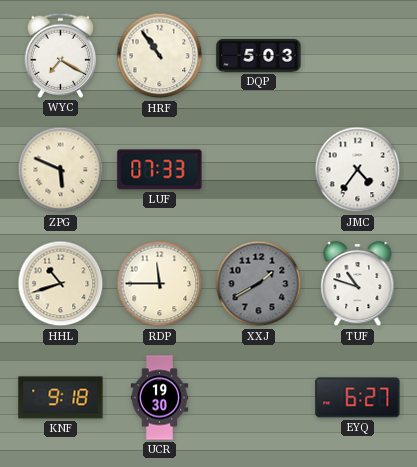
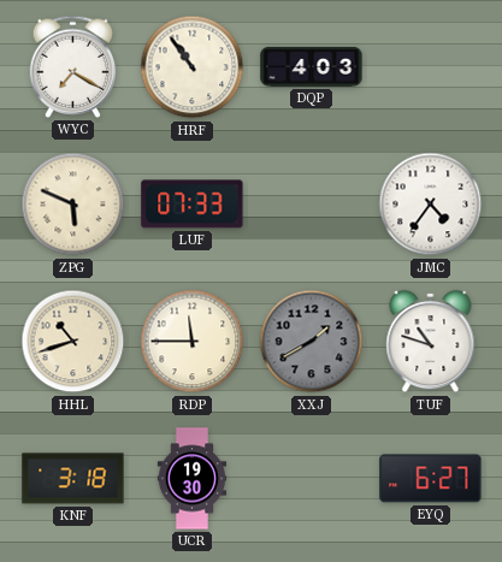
DQP: 5:03 -> 4:03
KNF: 9:18 -> 3:18
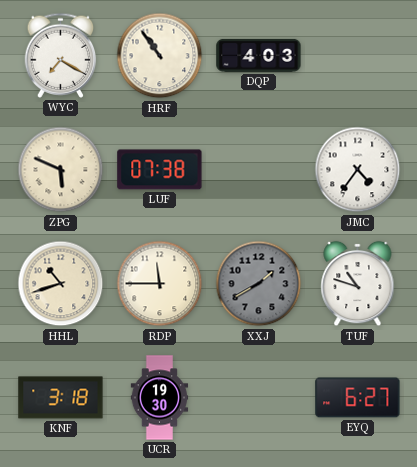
LUF: 07:33 -> 07:38
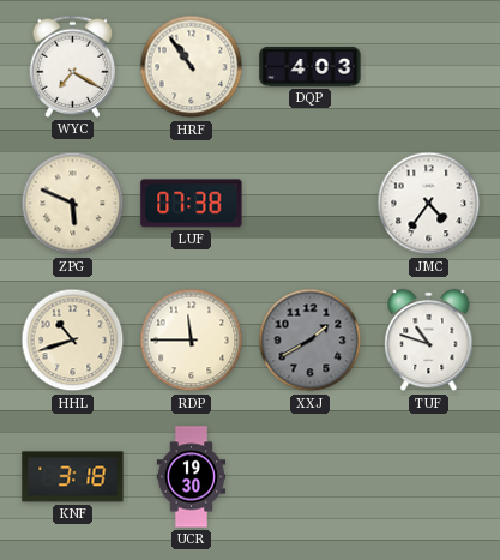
EYQ: 6:27 -> none
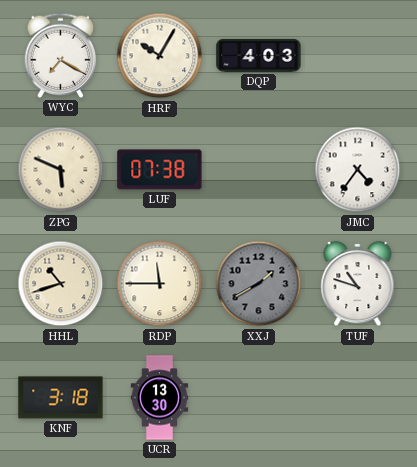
HRF: 10:54 -> 10:05
UCR: 19:30 -> 13:30
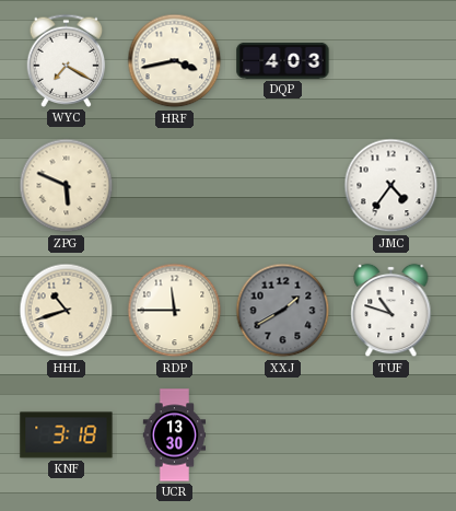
HRF: 10:05 -> 3:43
LUF: 07:38 -> none
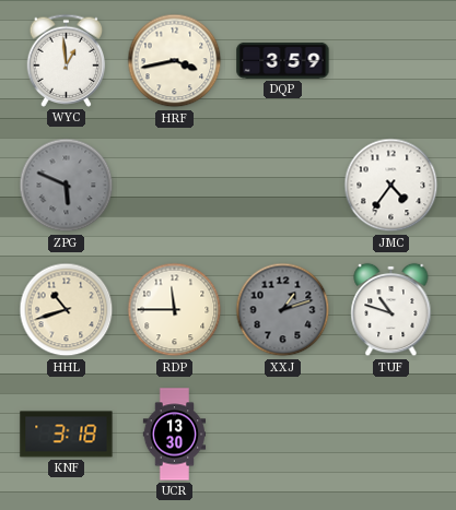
WYC: 7:20 -> 12:59
DQP: 4:03 -> 3:59
ZPG dial: cream -> grey
XXJ: 1:40 -> 1:12
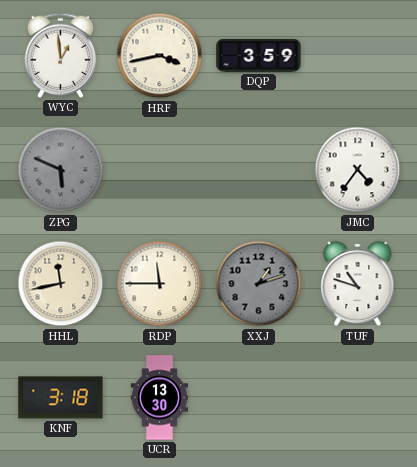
HHL: 10:42 -> 11:43
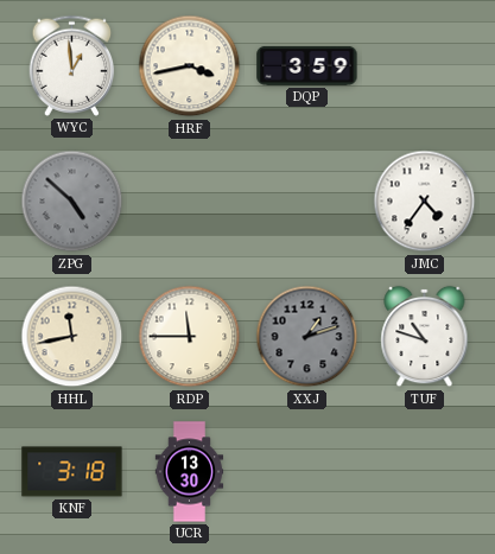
ZPG: 5:49 -> 4:52
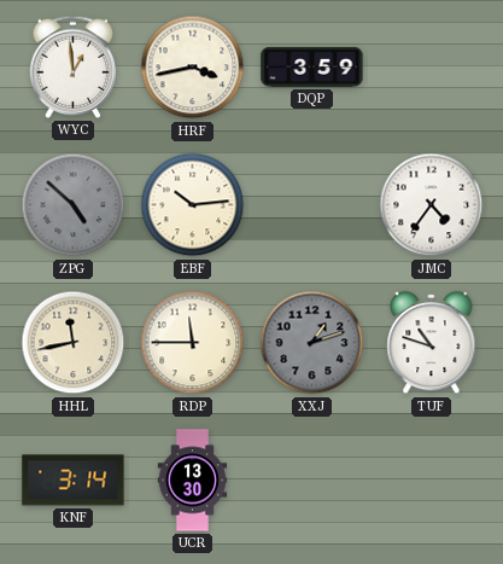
EBF: none -> 10:14
KNF: 3:18 -> 3:14
